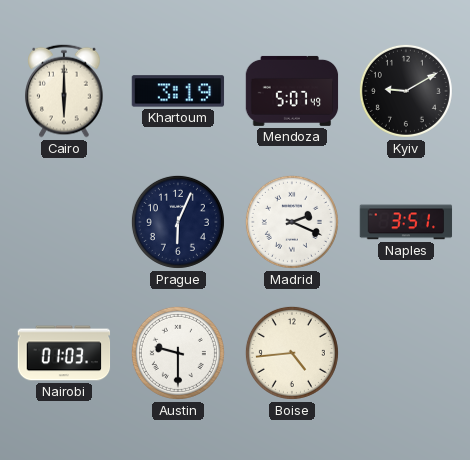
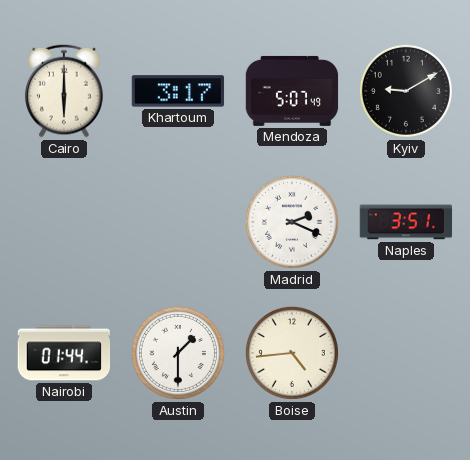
Khartoum: 3:19 -> 3:17
Prague: 6:04 -> none
Nairobi: 01:03 -> 01:44
Austin: 9:30 -> 1:30
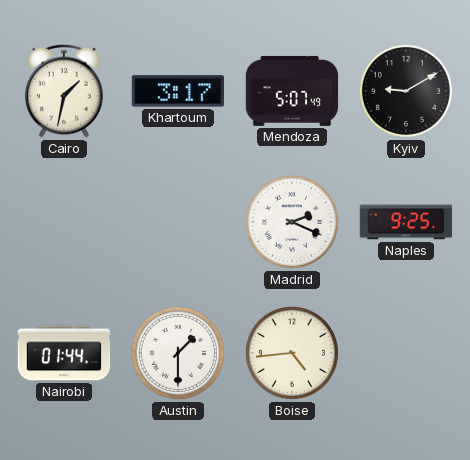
Cairo: 6:00 -> 1:32
Naples: 3:51 -> 9:25
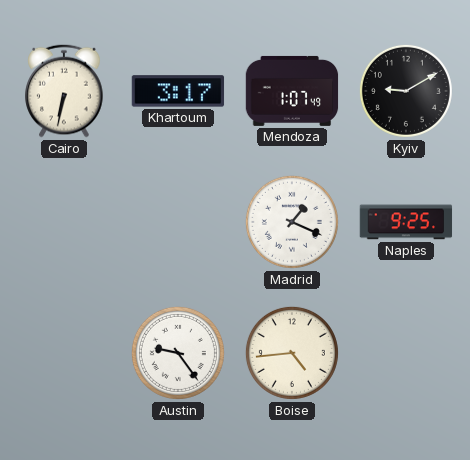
Cairo: 1:32 -> 6:32
Mendoza: 5:07 -> 1:07
Madrid: 2:19 -> 1:19
Nairobi: 01:44 -> none
Austin: 1:30 -> 9:24
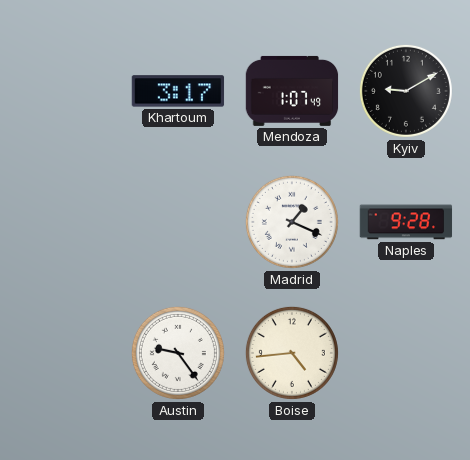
Cairo: 6:32 -> none
Naples: 9:25 -> 9:28
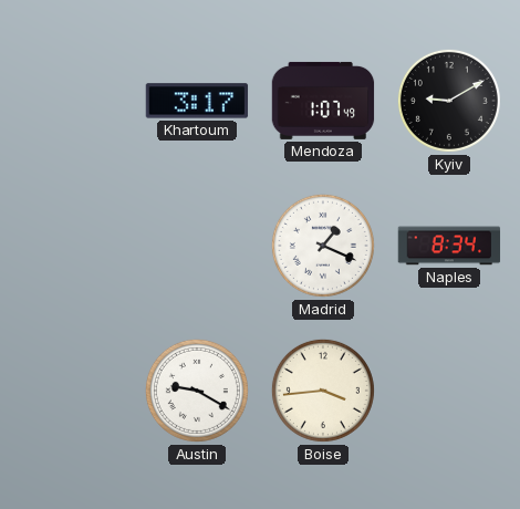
Naples: 9:28 -> 8:34
Austin: 9:24 -> 9:20
Boise: 4:44 -> 3:44
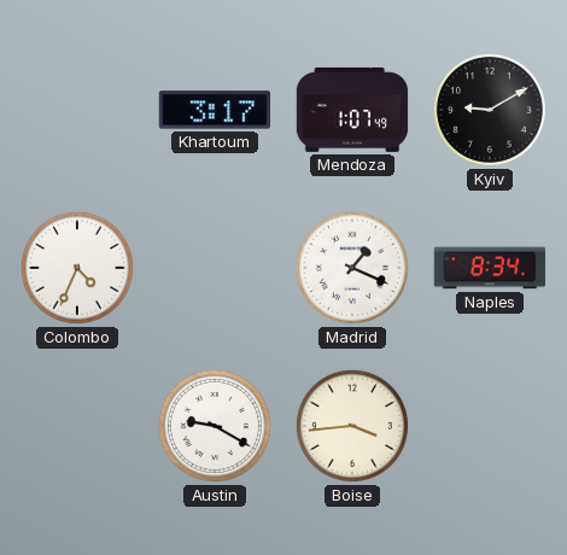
Colombo: none -> 4:34
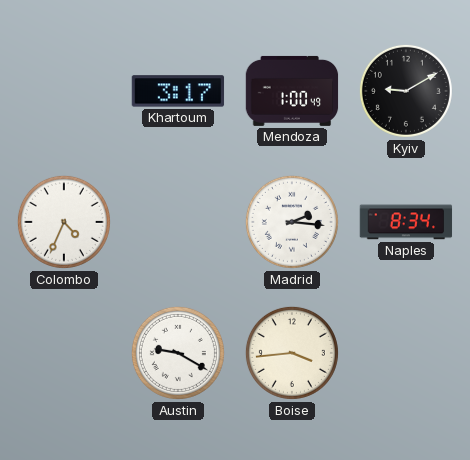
Mendoza: 1:07 -> 1:00
Madrid: 1:19 -> 2:16
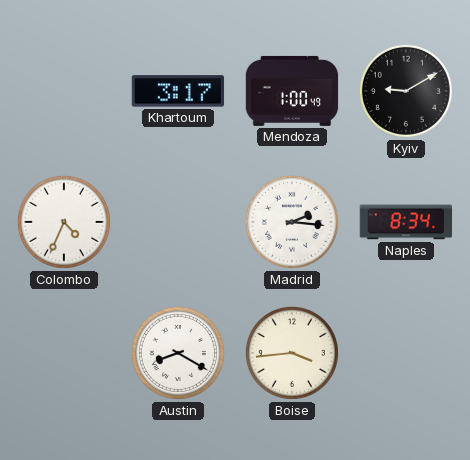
Austin: 9:20 -> 8:20
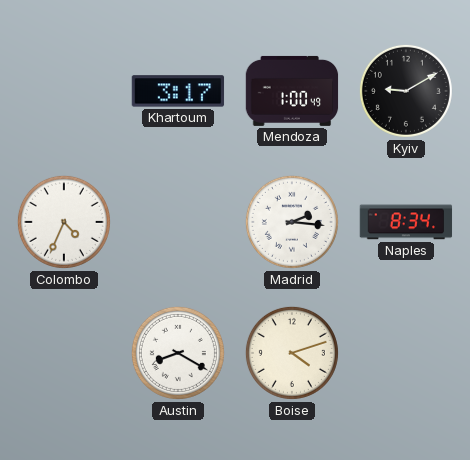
Boise: 3:44 -> 4:12
